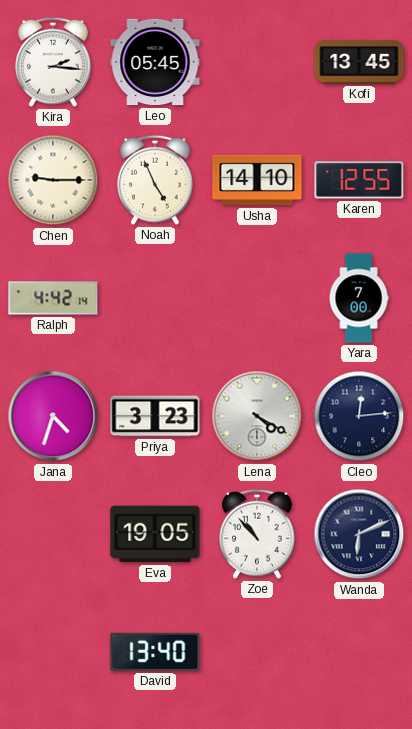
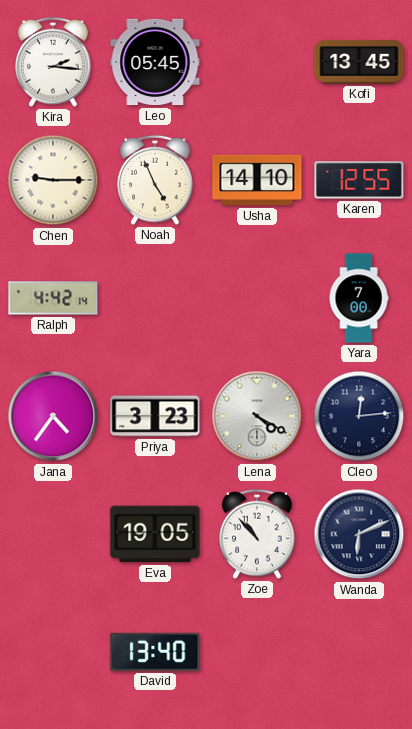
Jana: 4:33 -> 4:36
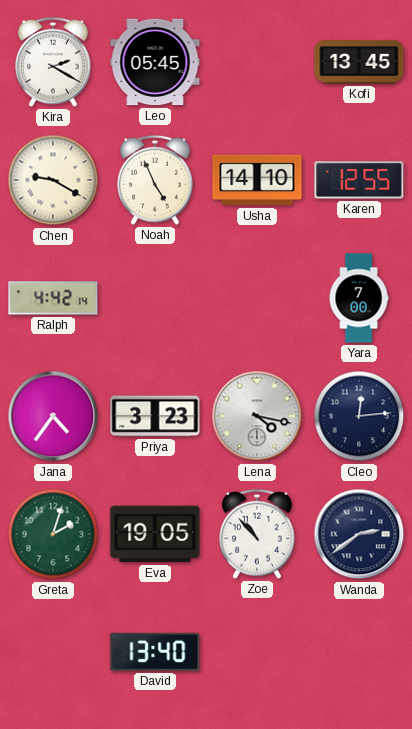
Kira: 2:16 -> 2:20
Chen: 9:15 -> 9:20
Lena: 4:20 -> 4:17
Greta: none -> 2:03
Wanda: 6:11 -> 2:39
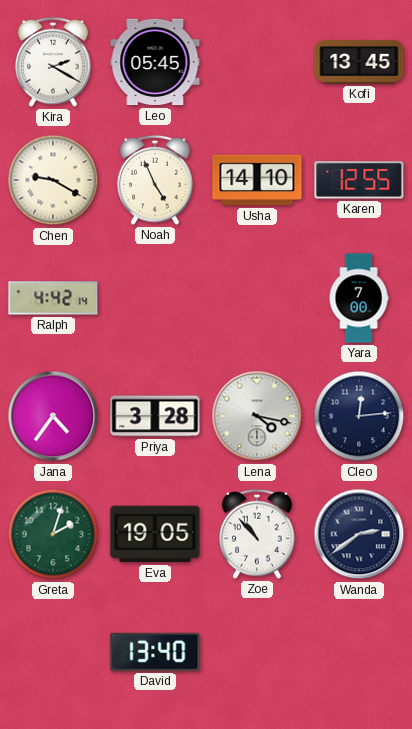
Priya: 3:23 -> 3:28
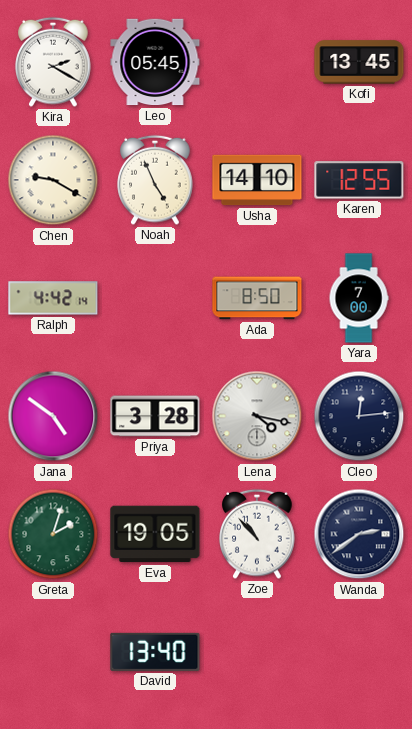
Ada: none -> 8:50
Jana: 4:36 -> 4:51
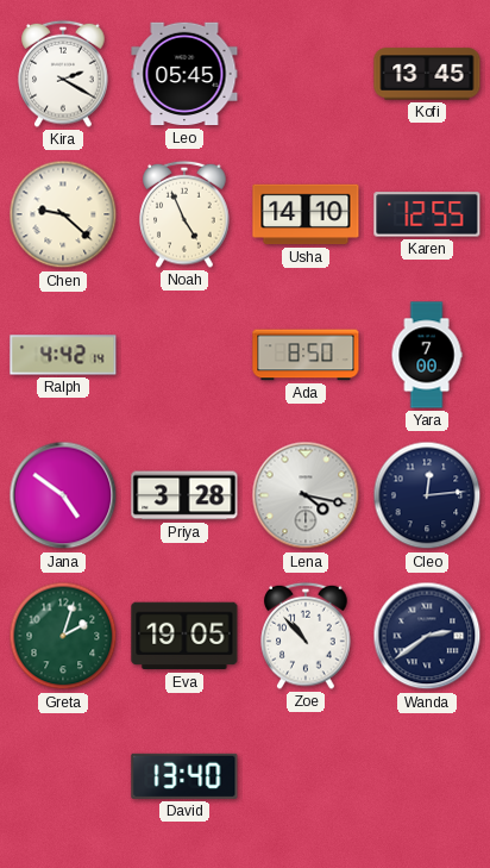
Chen: 9:20 -> 9:22
